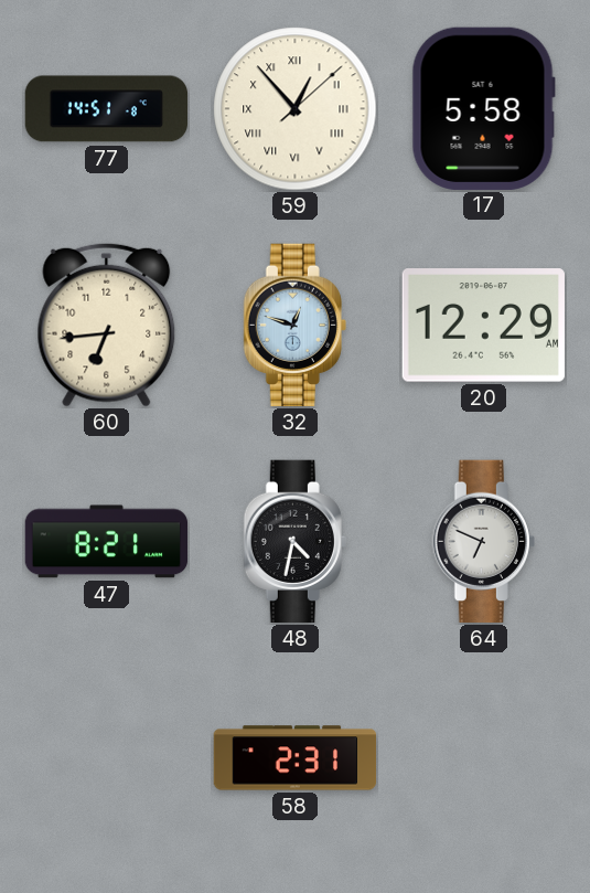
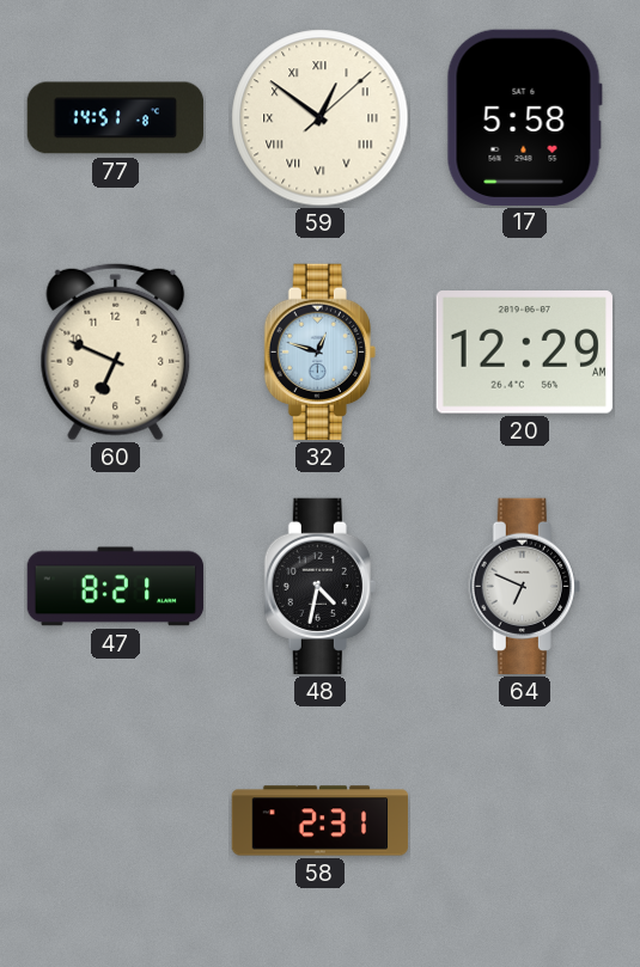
59: 12:53 -> 12:51
60: 6:44 -> 6:49
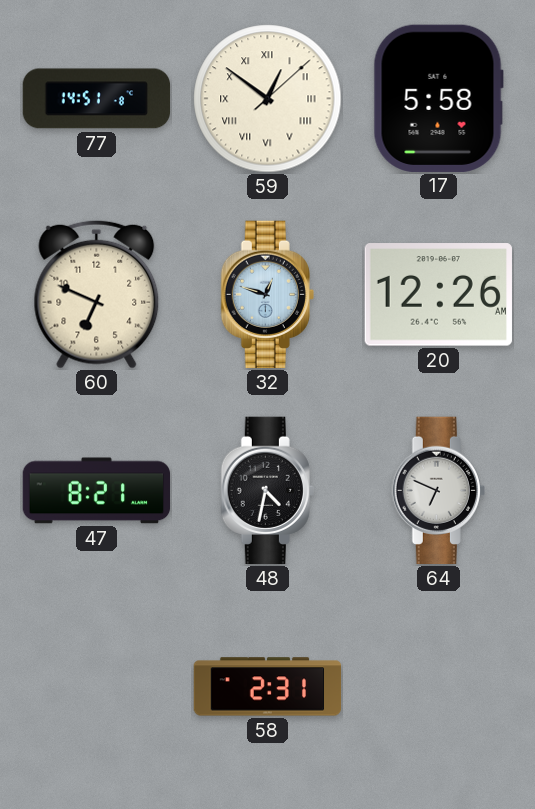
20: 12:29 -> 12:26
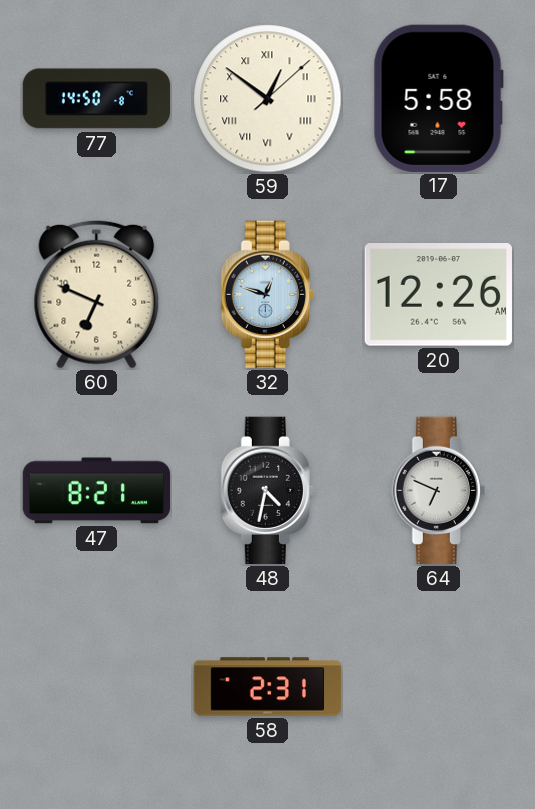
77: 14:51 -> 14:50
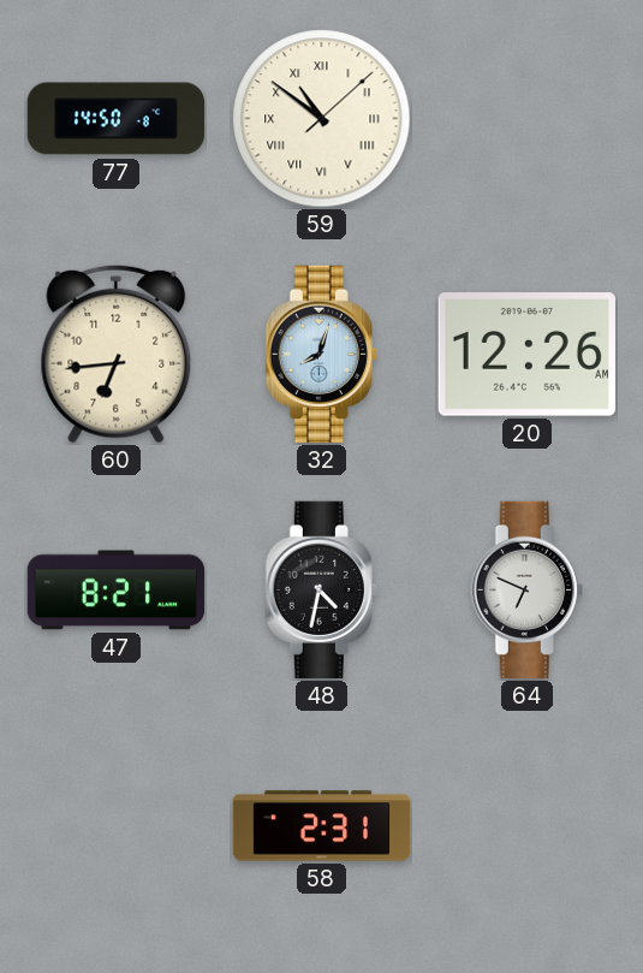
59: 12:51 -> 10:51
17: 5:58 -> none
60: 6:49 -> 6:44
32: 12:48 -> 8:03
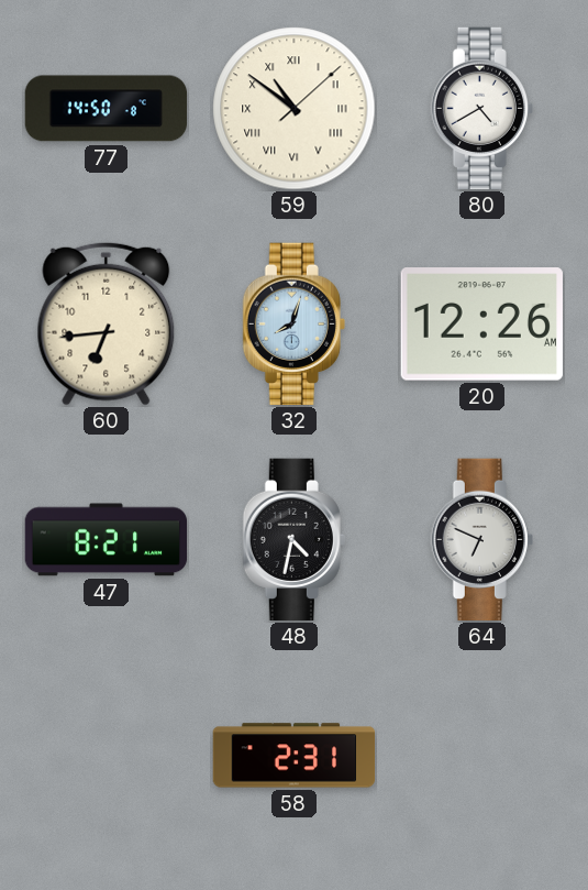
80: none -> 4:40
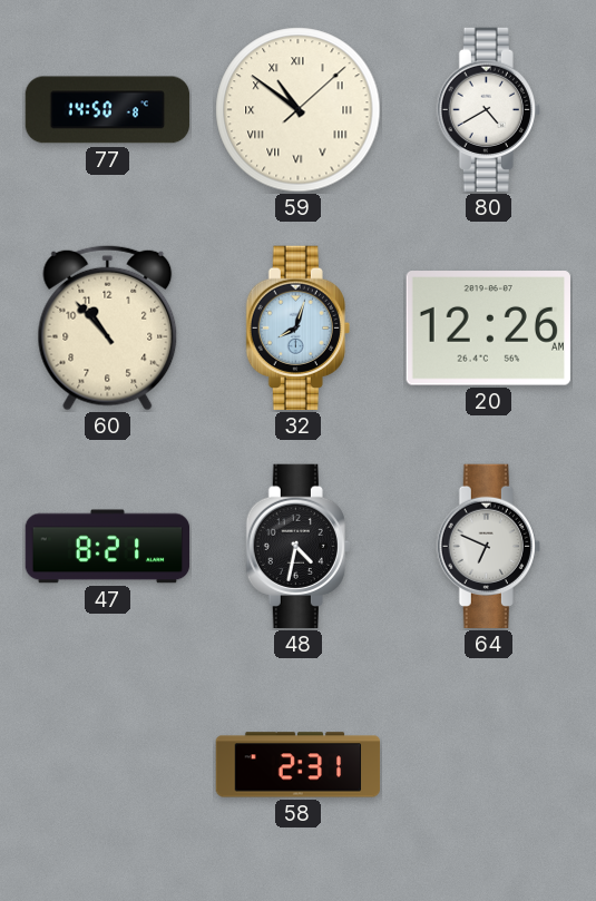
60: 6:44 -> 10:53
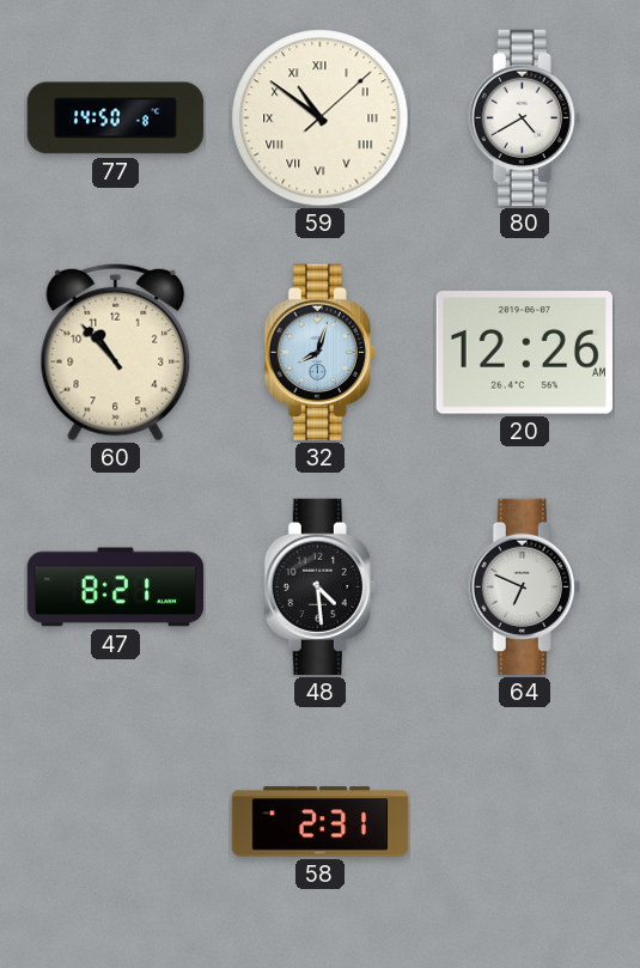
48: 4:32 -> 4:29
